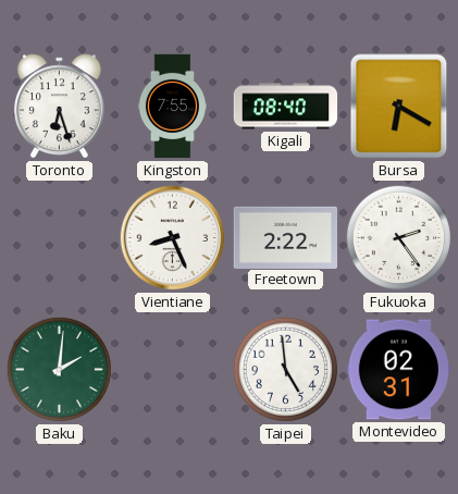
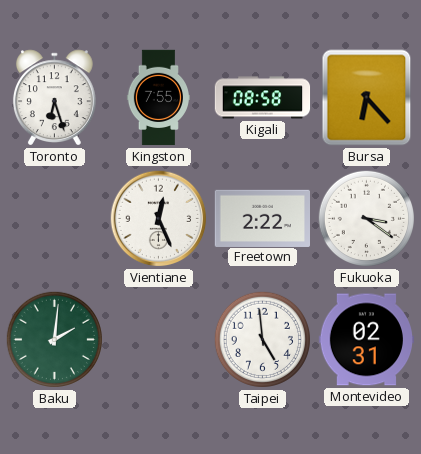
Kigali: 08:40 -> 08:58
Bursa: 6:20 -> 6:23
Vientiane: 8:26 -> 12:26
Fukuoka: 2:24 -> 3:21
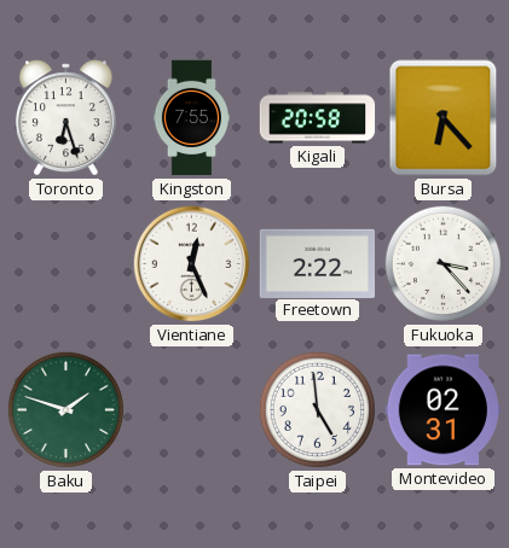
Kigali: 08:58 -> 20:58
Fukuoka: 3:21 -> 3:23
Baku: 2:01 -> 1:48
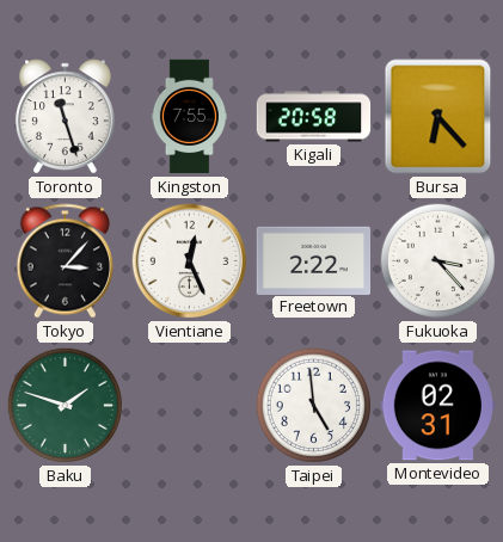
Toronto: 6:27 -> 11:27
Tokyo: none -> 3:07
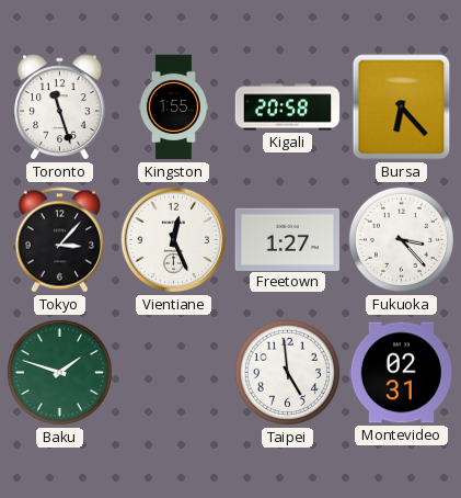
Kingston: 7:55 -> 1:55
Freetown: 2:22 -> 1:27
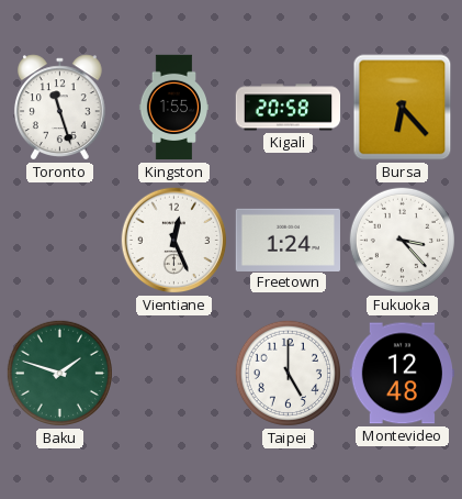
Tokyo: 3:07 -> none
Freetown: 1:27 -> 1:24
Taipei: 4:59 -> 5:00
Montevideo: 02:31 -> 12:48
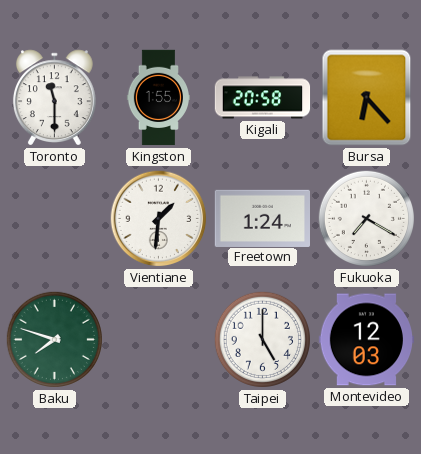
Toronto: 11:27 -> 11:30
Vientiane: 12:26 -> 1:31
Fukuoka: 3:23 -> 7:20
Baku: 1:48 -> 7:48
Montevideo: 12:48 -> 12:03
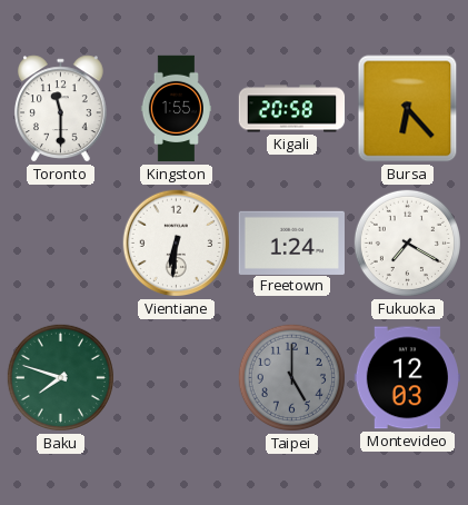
Vientiane: 1:31 -> 6:31
Taipei dial: white -> grey
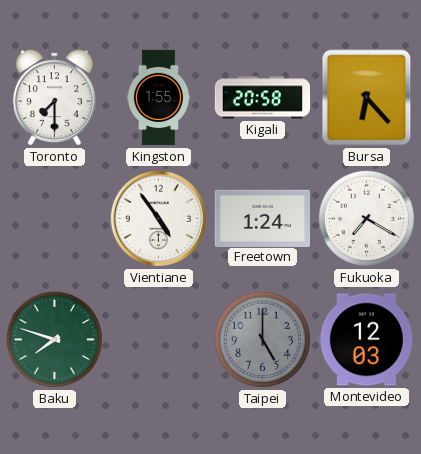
Toronto: 11:30 -> 7:30
Vientiane: 6:31 -> 4:54
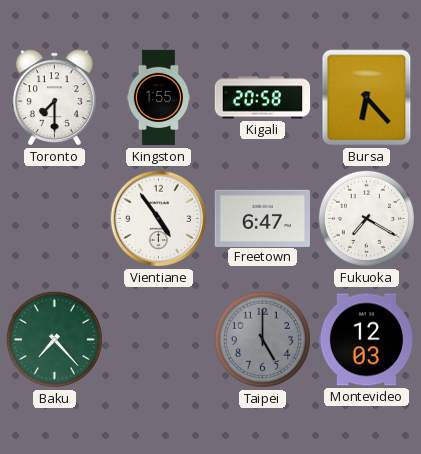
Freetown: 1:24 -> 6:47
Baku: 7:48 -> 7:23
